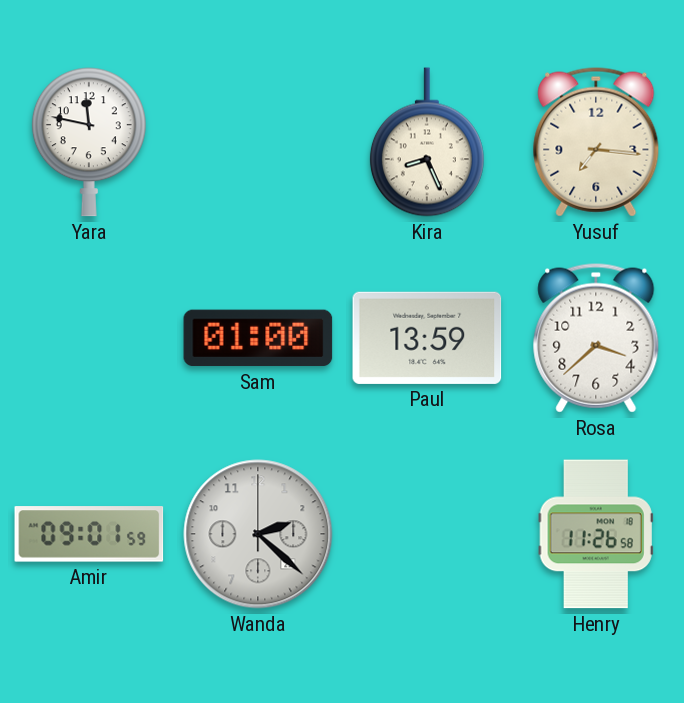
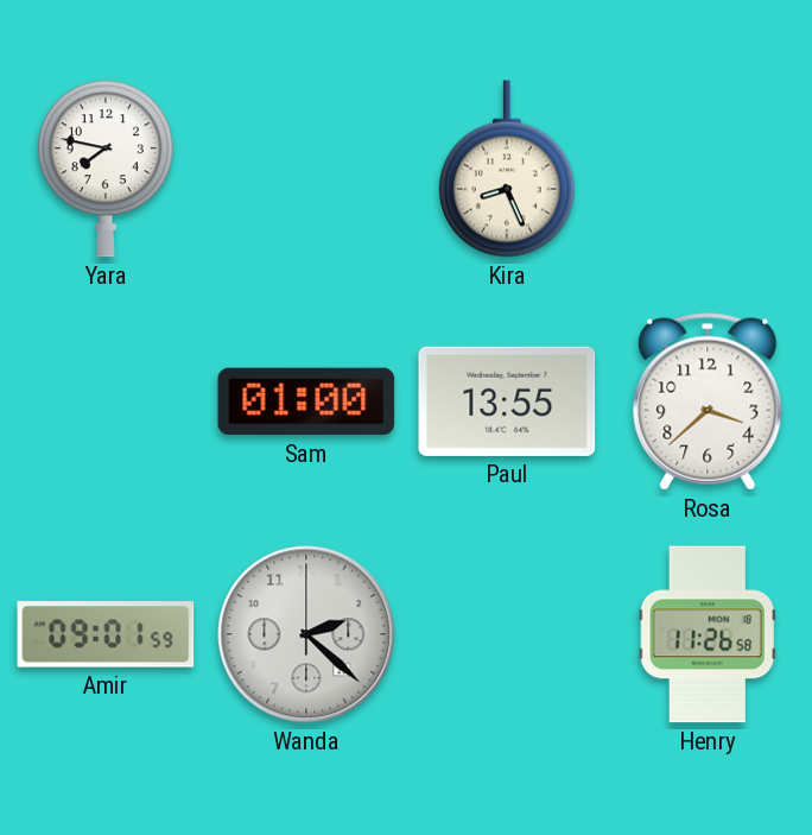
Yara: 11:47 -> 7:47
Yusuf: 7:16 -> none
Paul: 13:59 -> 13:55
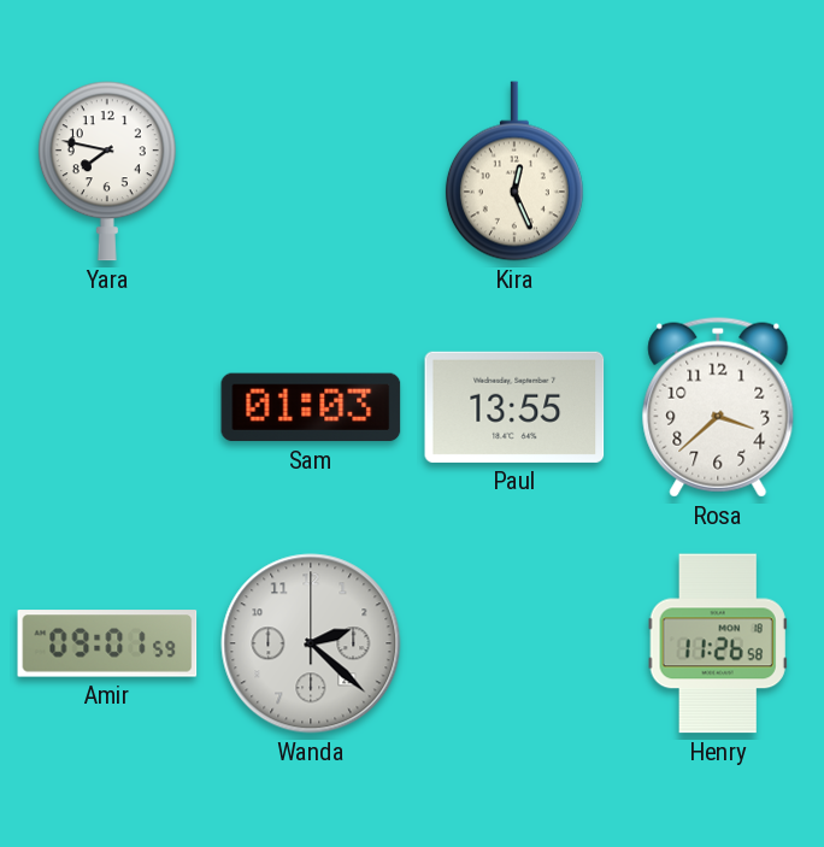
Kira: 8:26 -> 12:26
Sam: 01:00 -> 01:03
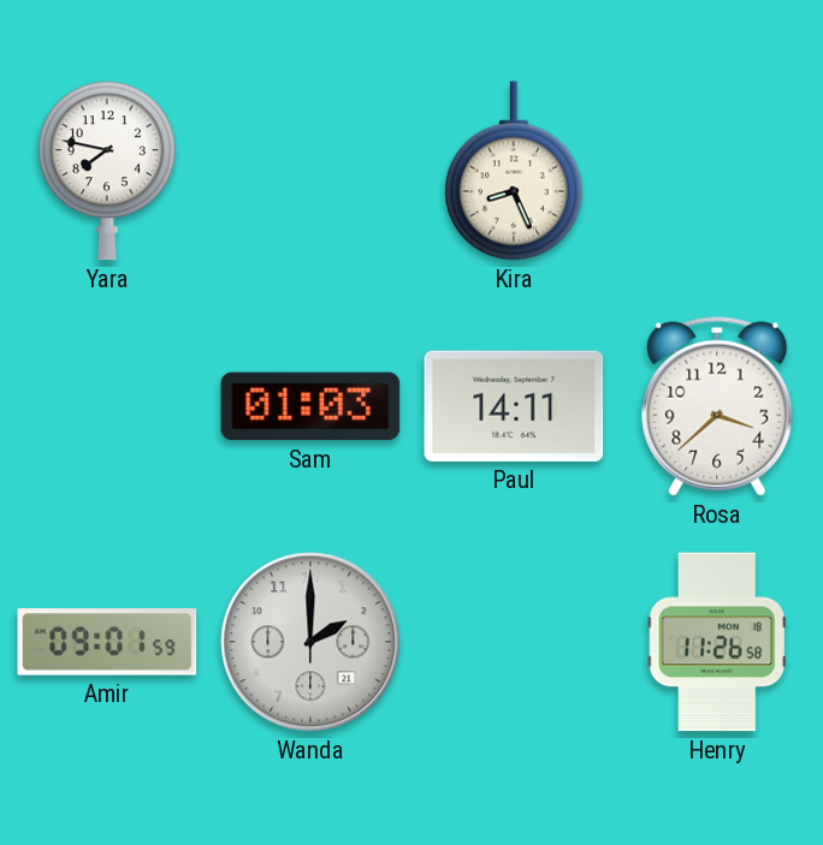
Kira: 12:26 -> 8:26
Paul: 13:55 -> 14:11
Wanda: 2:22 -> 2:00
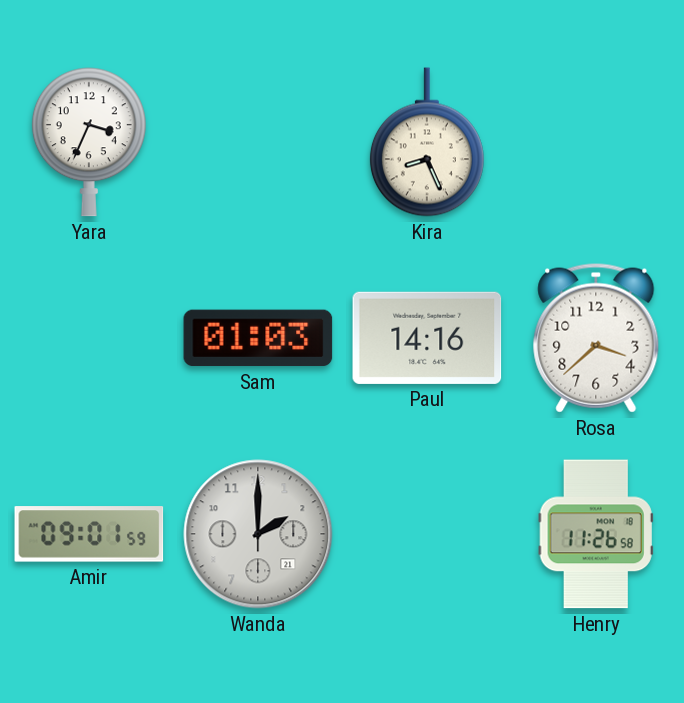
Yara: 7:47 -> 3:34
Paul: 14:11 -> 14:16
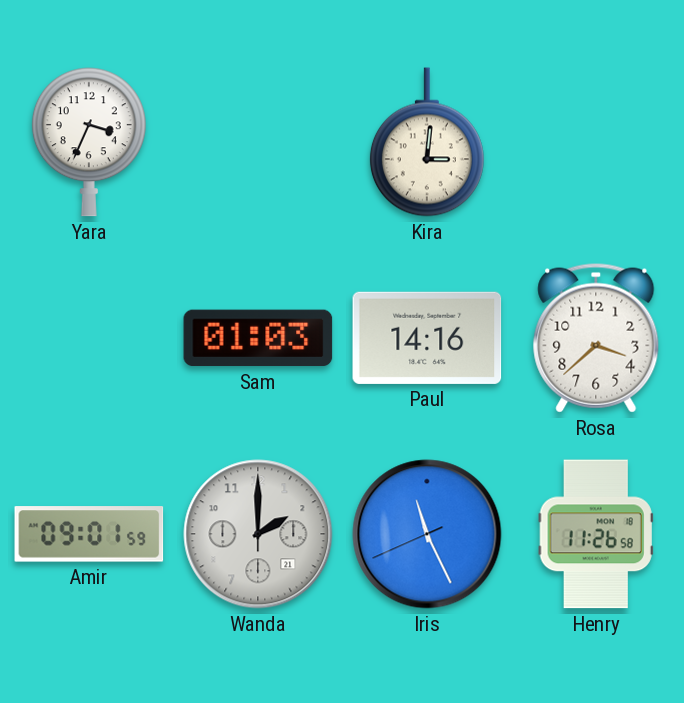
Kira: 8:26 -> 3:01
Iris: none -> 11:25
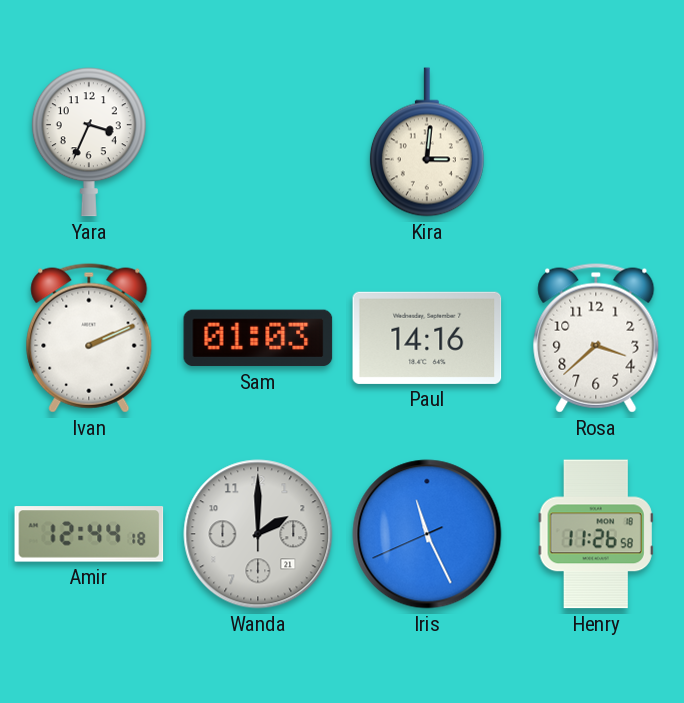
Ivan: none -> 2:11
Amir: 09:01 -> 12:44
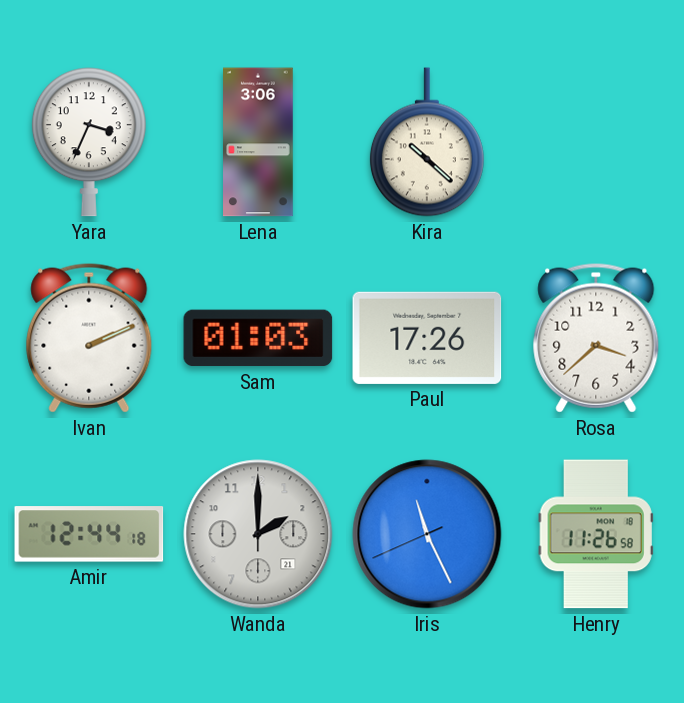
Lena: none -> 3:06
Kira: 3:01 -> 10:22
Paul: 14:16 -> 17:26
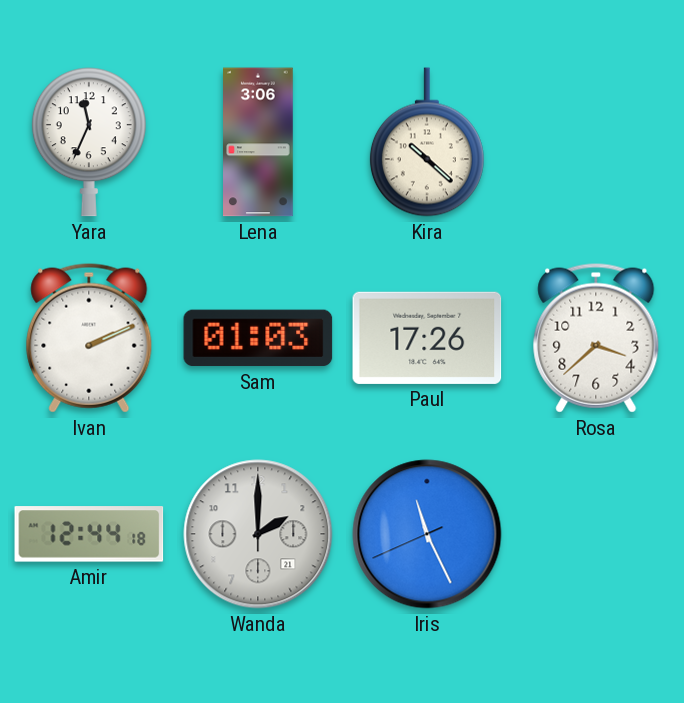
Yara: 3:34 -> 11:34
Henry: 11:26 -> none
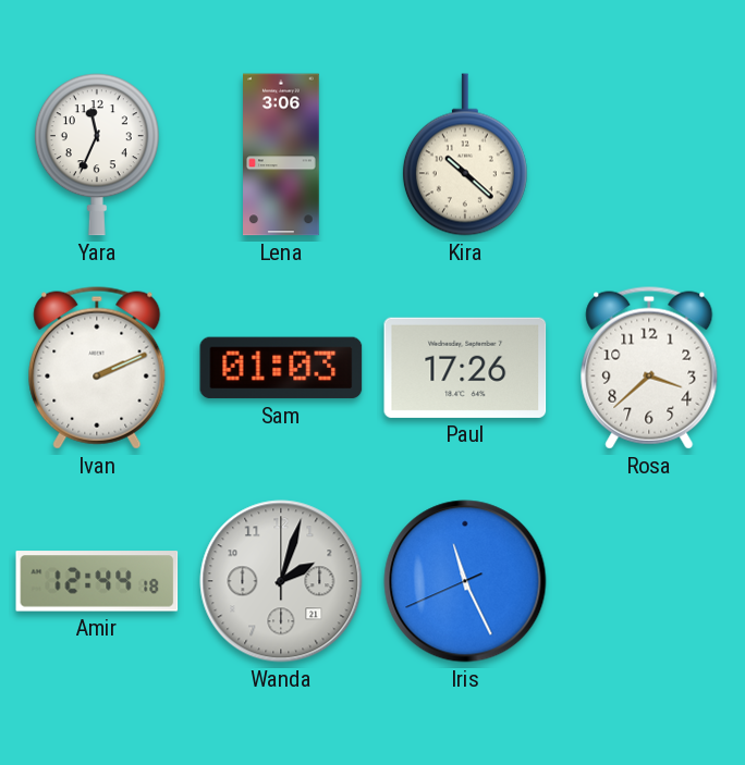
Wanda: 2:00 -> 2:03
